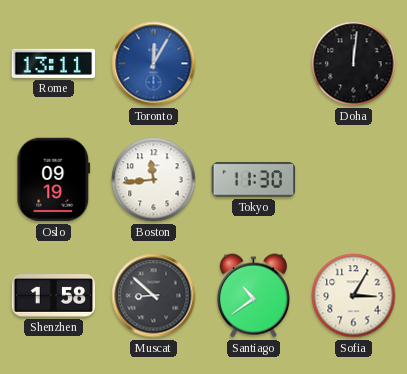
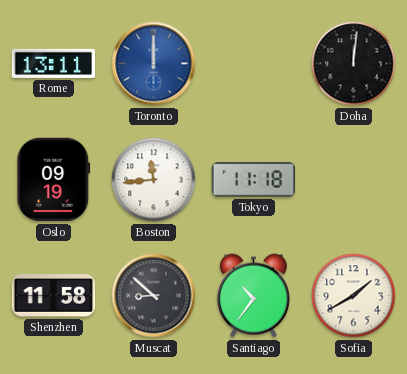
Toronto: 12:05 -> 12:00
Tokyo: 11:30 -> 11:18
Shenzhen: 1:58 -> 11:58
Santiago: 10:39 -> 10:36
Sofia: 3:05 -> 1:40
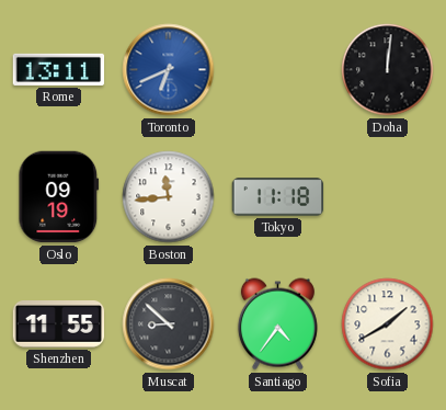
Toronto: 12:00 -> 6:41
Shenzhen: 11:58 -> 11:55
Santiago: 10:36 -> 4:36
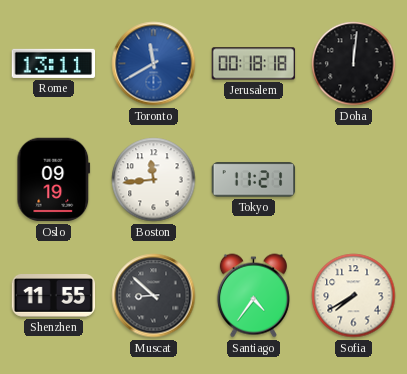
Toronto: 6:41 -> 11:40
Jerusalem: none -> 00:18
Tokyo: 11:18 -> 11:21
Sofia: 1:40 -> 7:40
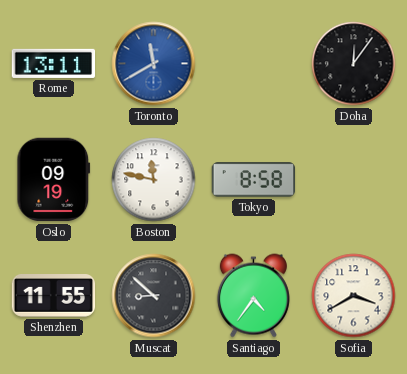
Jerusalem: 00:18 -> none
Doha: 12:01 -> 12:06
Boston: 11:44 -> 11:47
Tokyo: 11:21 -> 8:58
Sofia: 7:40 -> 3:40
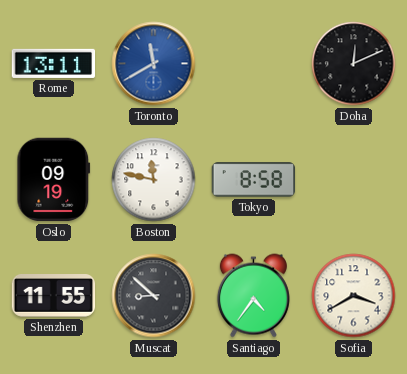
Doha: 12:06 -> 12:11
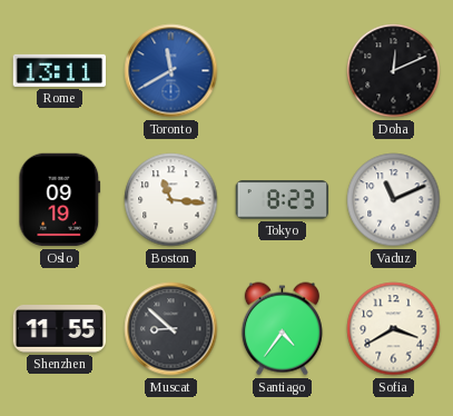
Boston: 11:47 -> 11:16
Tokyo: 8:58 -> 8:23
Vaduz: none -> 11:11
